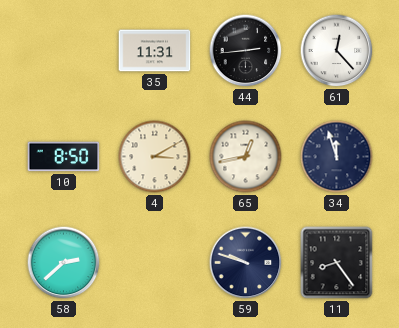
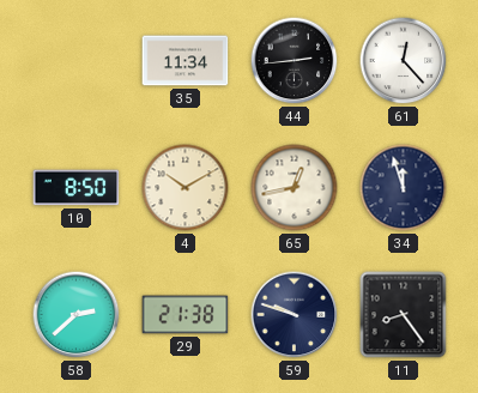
35: 11:31 -> 11:34
4: 3:10 -> 10:10
29: none -> 21:38
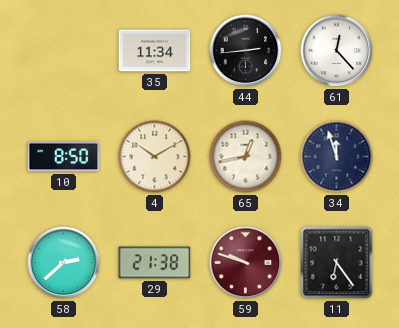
59 dial: navy -> burgundy
11: 8:24 -> 6:24
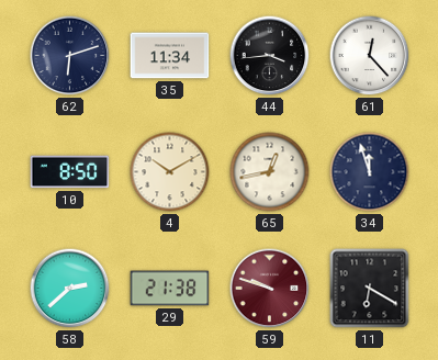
62: none -> 6:12
44: 2:44 -> 3:44
11: 6:24 -> 6:20
